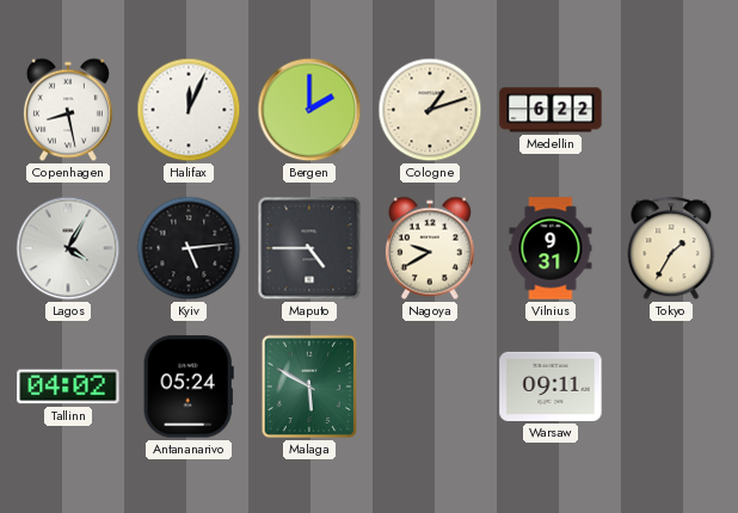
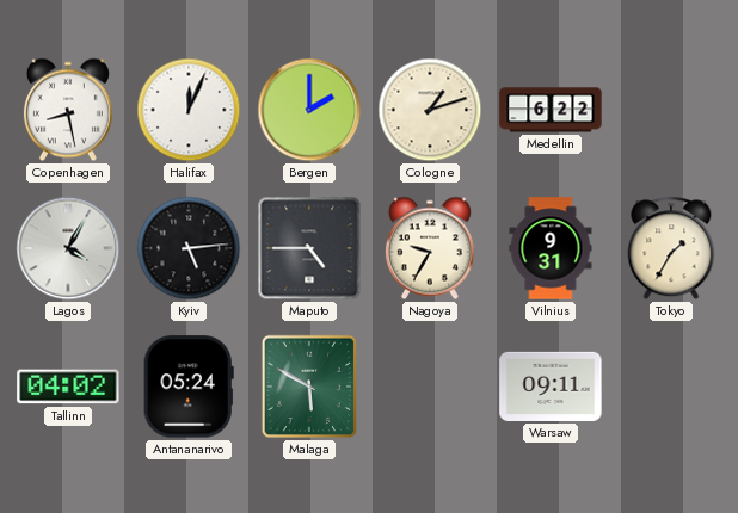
Nagoya: 9:40 -> 9:35
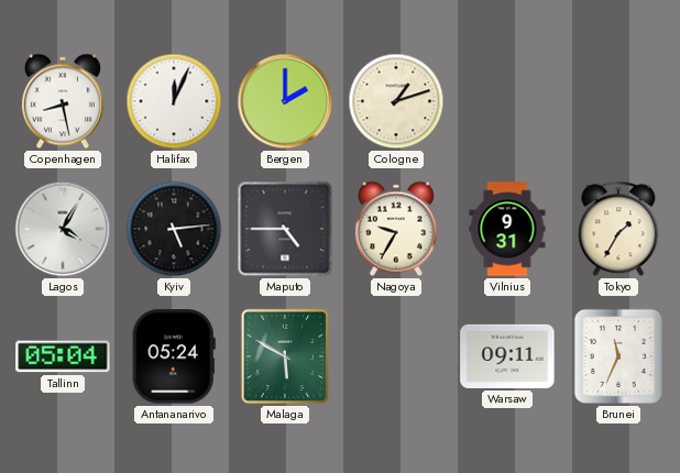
Medellin: 6:22 -> none
Tallinn: 04:02 -> 05:04
Brunei: none -> 11:34
